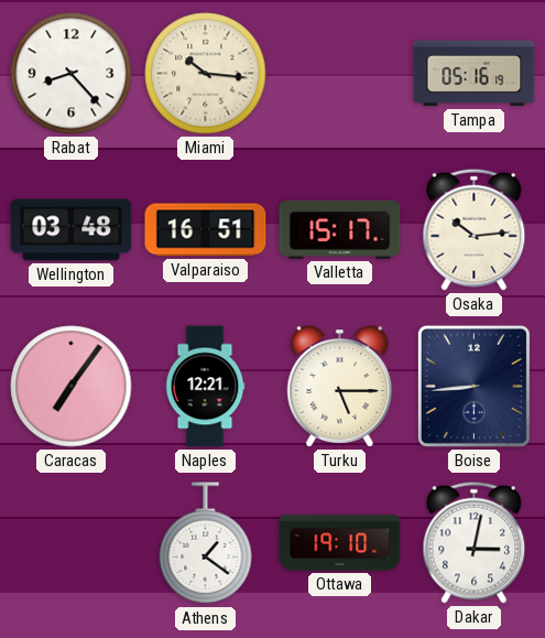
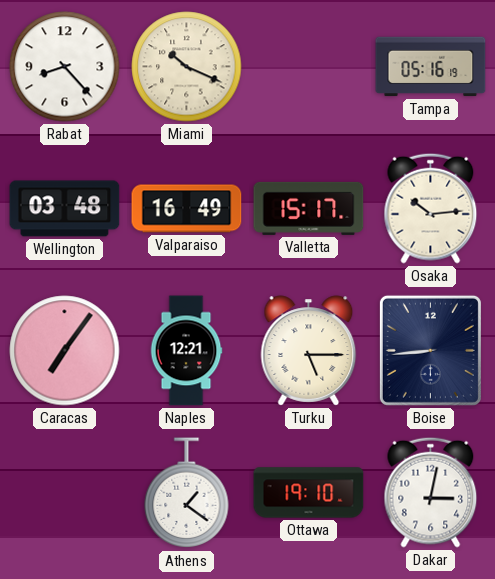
Miami: 10:16 -> 10:19
Valparaiso: 16:51 -> 16:49
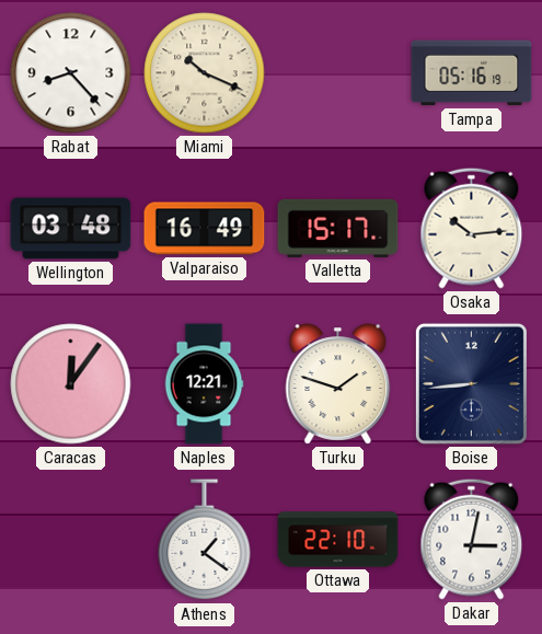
Caracas: 7:06 -> 12:06
Turku: 5:15 -> 1:48
Ottawa: 19:10 -> 22:10
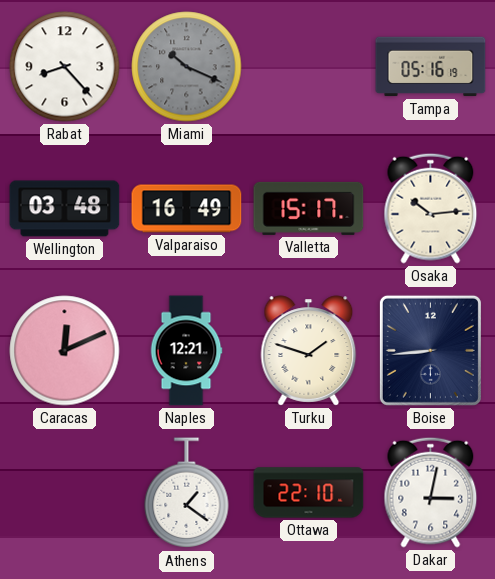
Miami dial: cream -> grey
Caracas: 12:06 -> 12:11
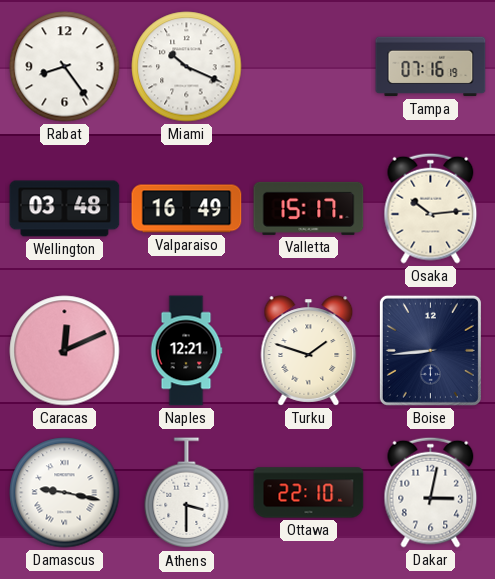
Rabat: 8:23 -> 8:24
Miami dial: grey -> white
Tampa: 05:16 -> 07:16
Damascus: none -> 9:17
Athens: 1:21 -> 3:30
